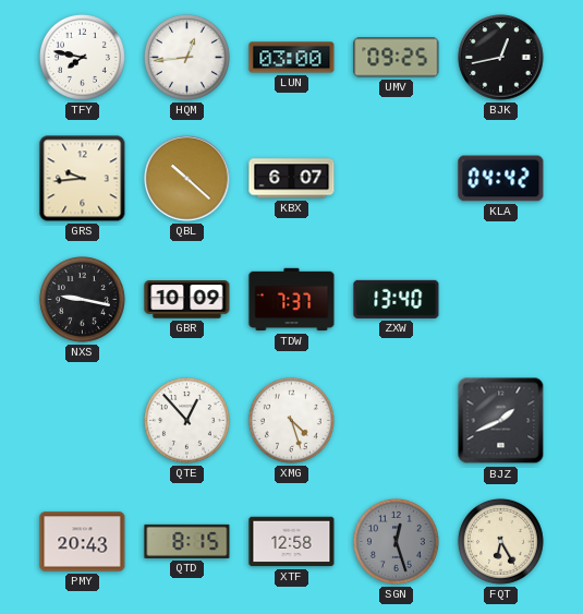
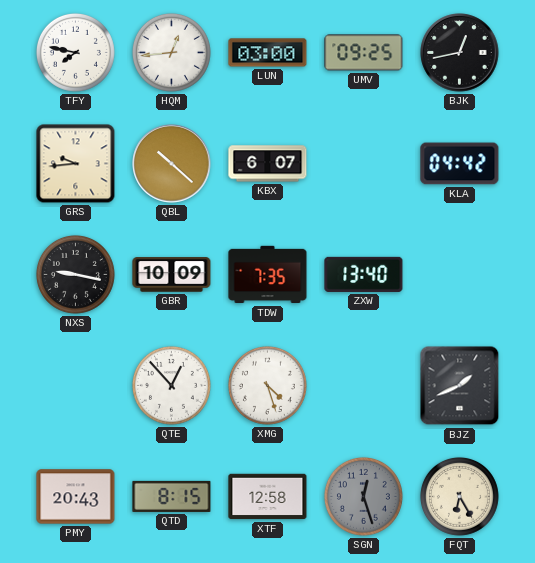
TDW: 7:37 -> 7:35
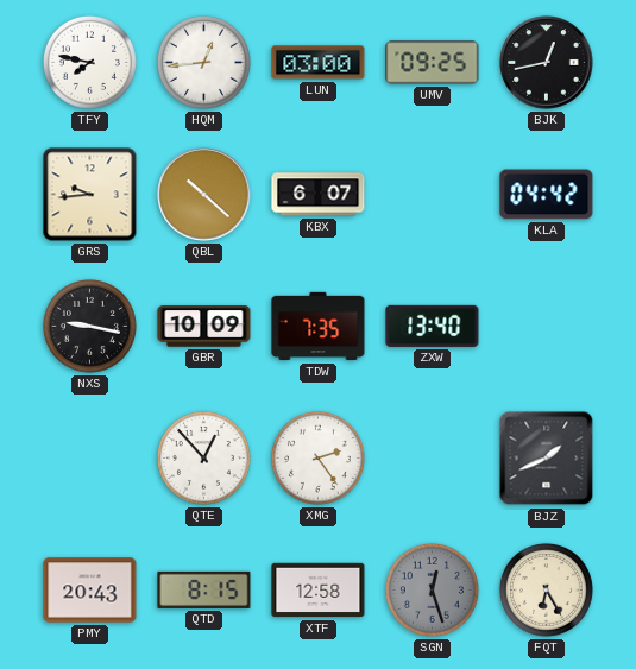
XMG: 4:27 -> 2:24
